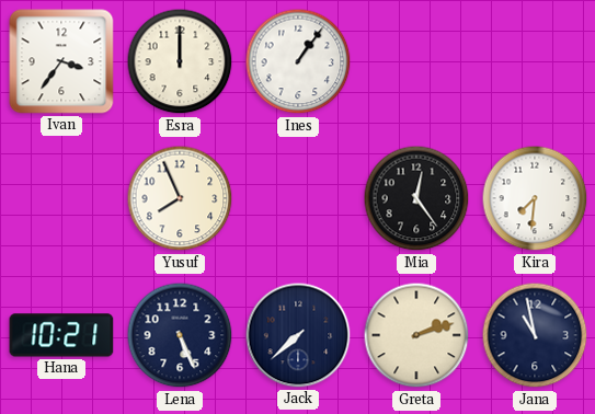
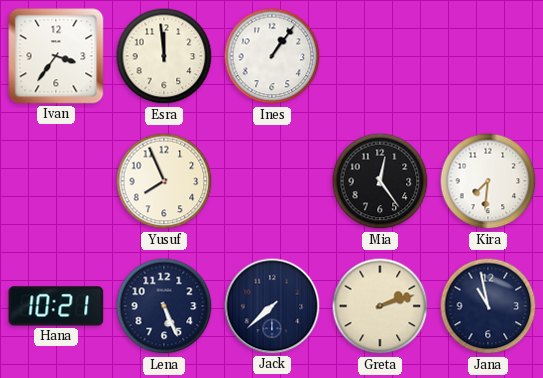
Esra: 12:00 -> 11:59
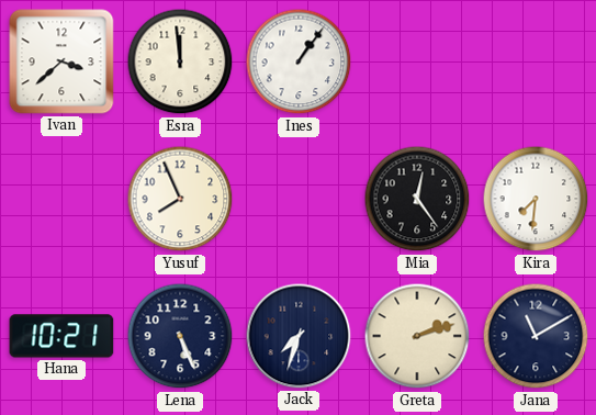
Ivan: 3:36 -> 3:38
Jack: 7:38 -> 7:33
Jana: 10:58 -> 11:10
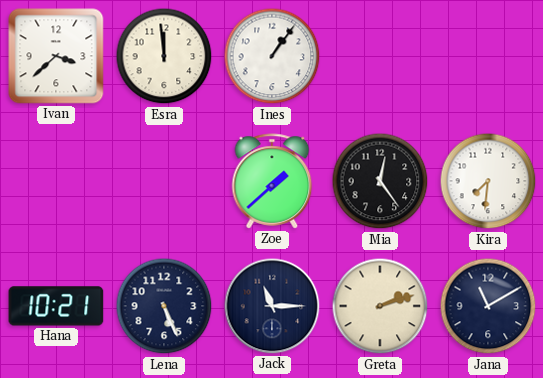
Yusuf: 7:56 -> none
Zoe: none -> 1:38
Jack: 7:33 -> 11:15
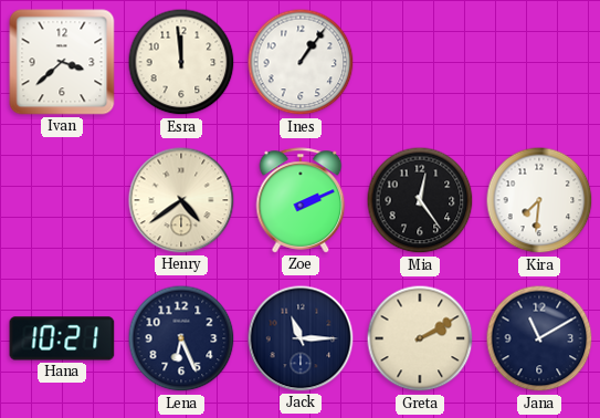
Henry: none -> 4:39
Zoe: 1:38 -> 2:11
Lena: 5:26 -> 6:26
Greta: 2:12 -> 2:10
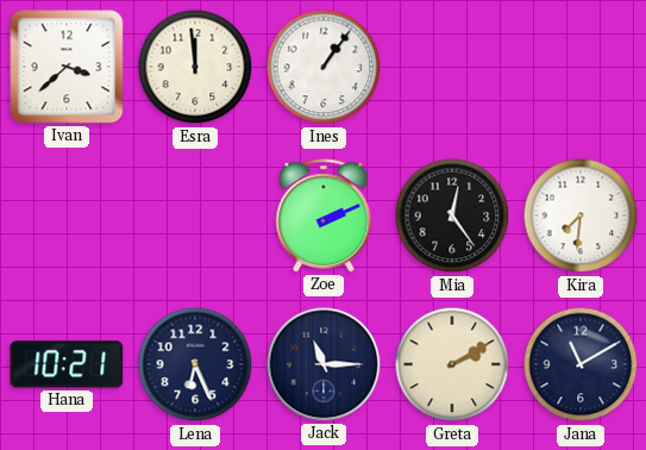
Henry: 4:39 -> none
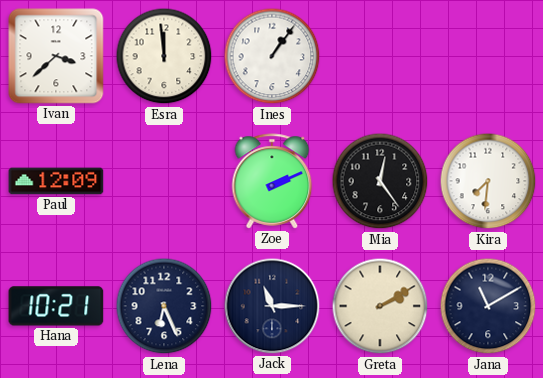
Paul: none -> 12:09
